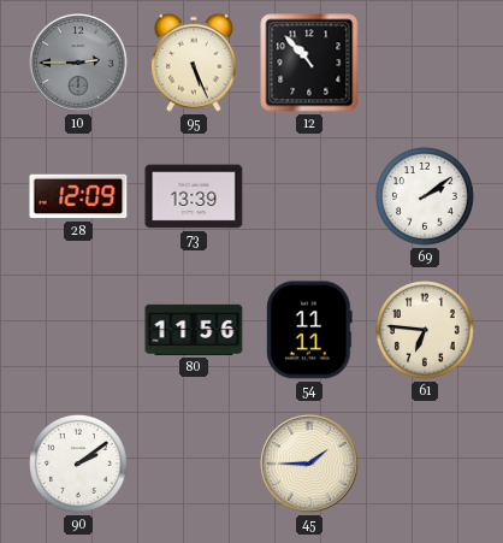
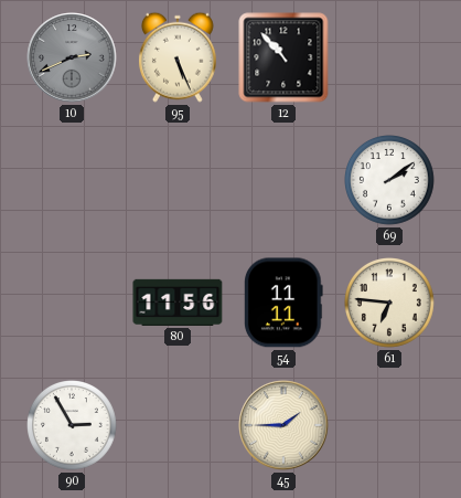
10: 2:45 -> 2:41
28: 12:09 -> none
73: 13:39 -> none
90: 2:09 -> 2:55
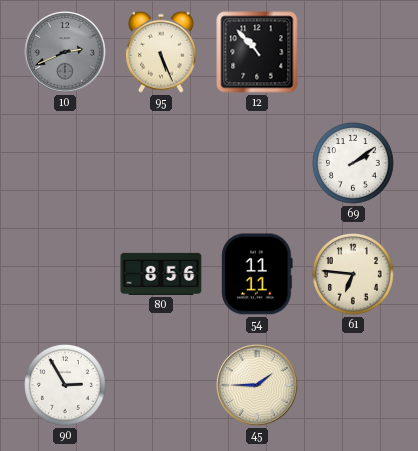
80: 11:56 -> 8:56
